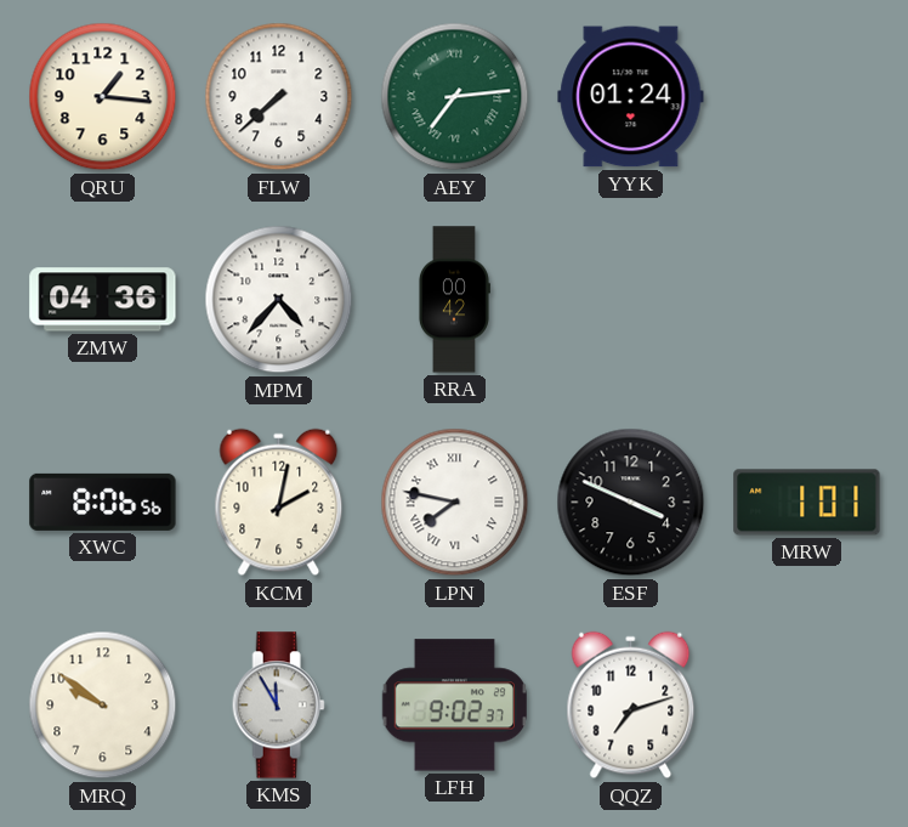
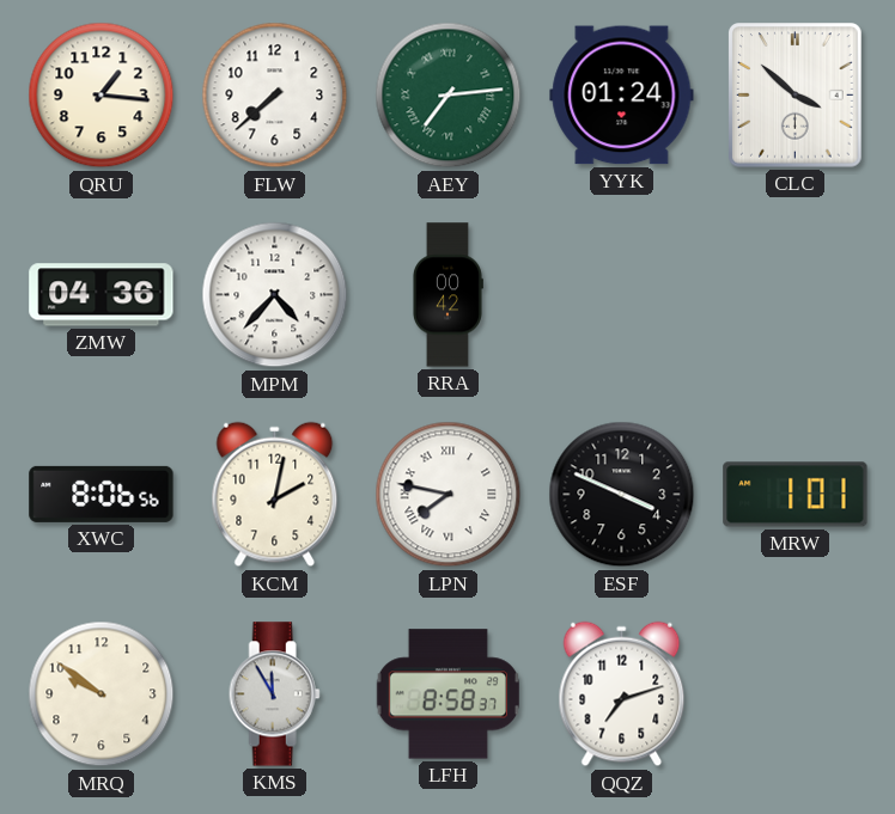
CLC: none -> 3:52
LFH: 9:02 -> 8:58
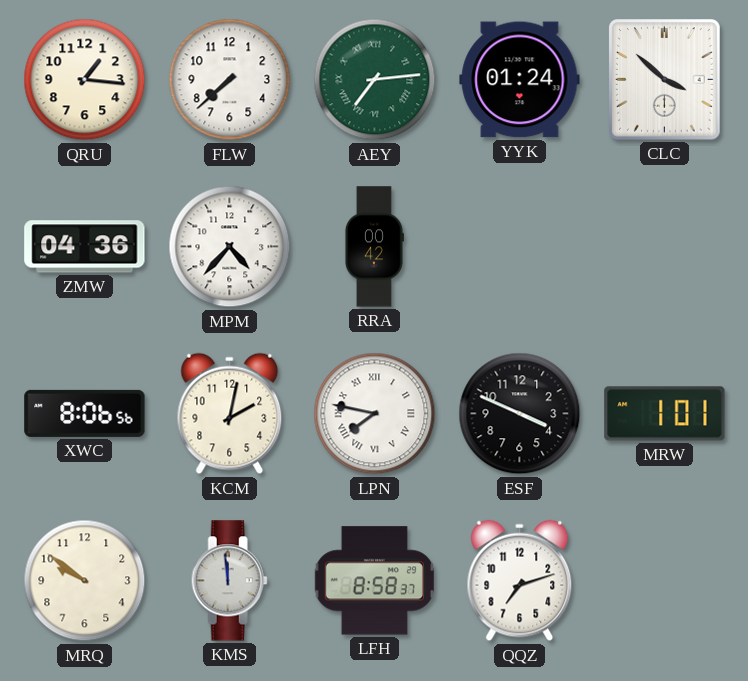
KMS: 11:55 -> 11:59
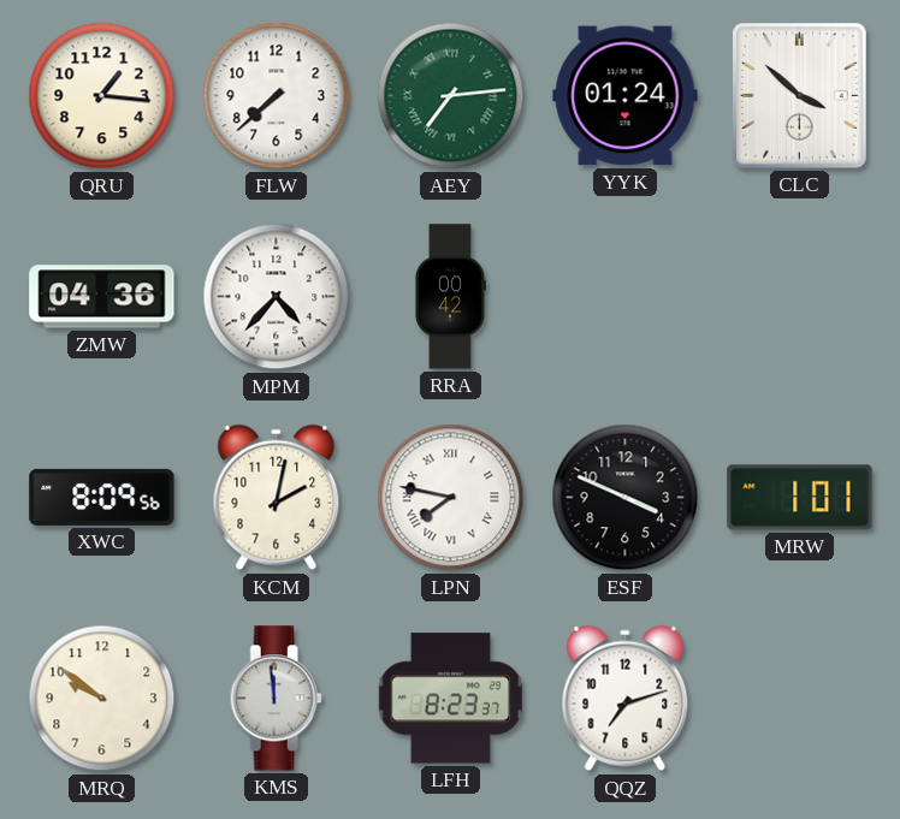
XWC: 8:06 -> 8:09
LFH: 8:58 -> 8:23
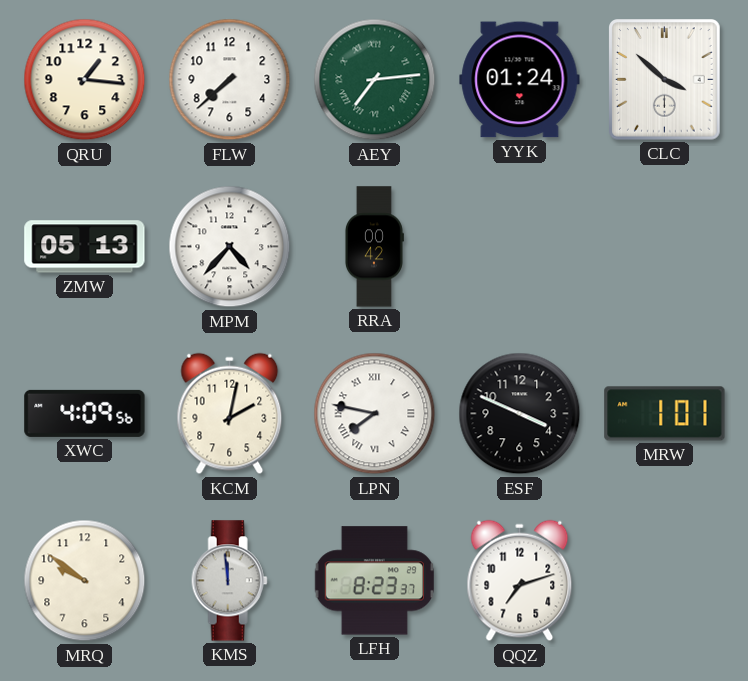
ZMW: 04:36 -> 05:13
XWC: 8:09 -> 4:09
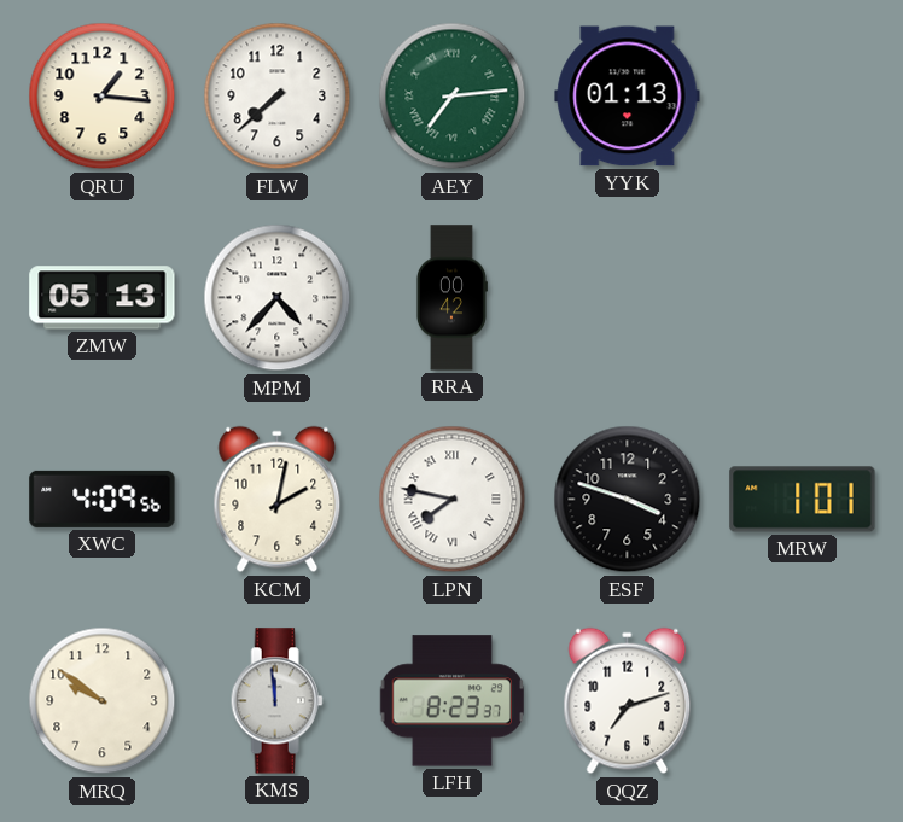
YYK: 01:24 -> 01:13
CLC: 3:52 -> none
ESF: 3:49 -> 3:48
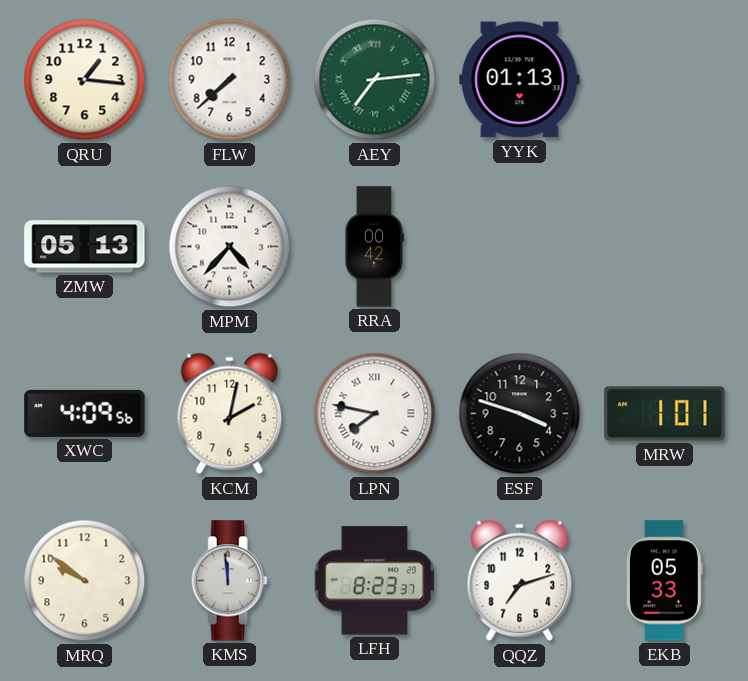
EKB: none -> 05:33
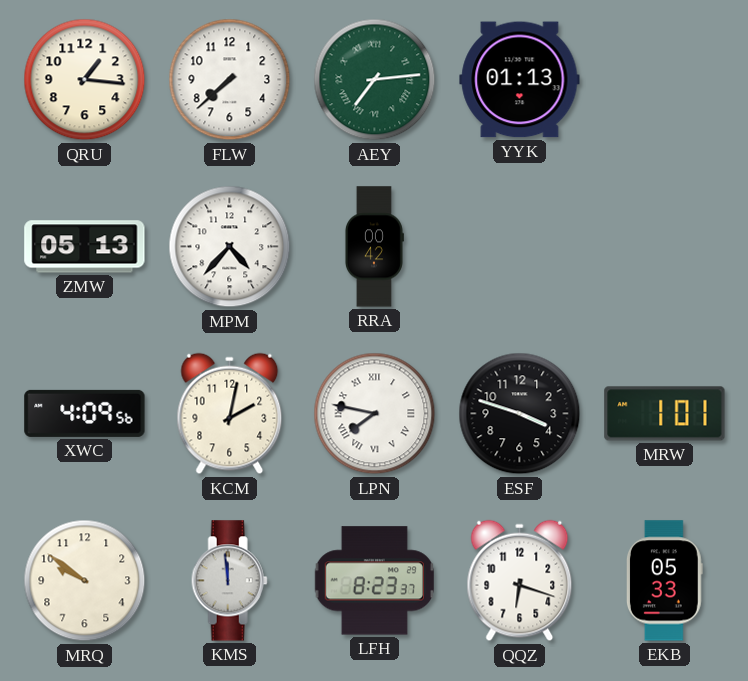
QQZ: 7:12 -> 6:18
